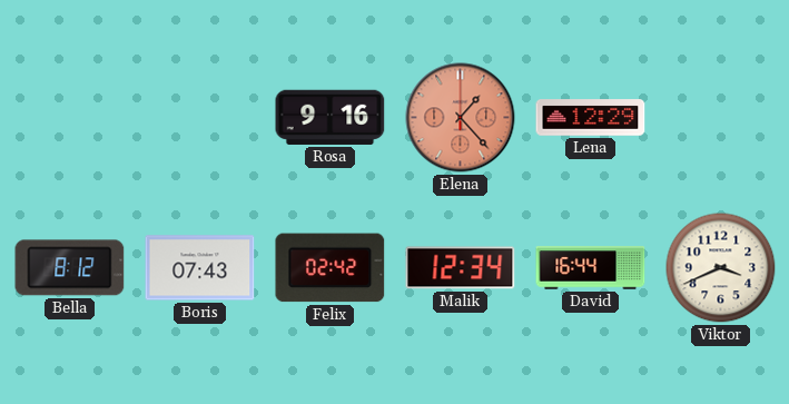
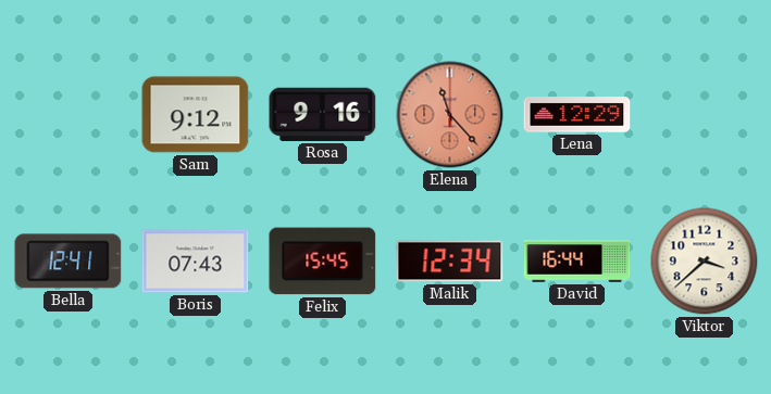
Sam: none -> 9:12
Elena: 1:23 -> 11:23
Bella: 8:12 -> 12:41
Felix: 02:42 -> 15:45
Viktor: 3:41 -> 3:38
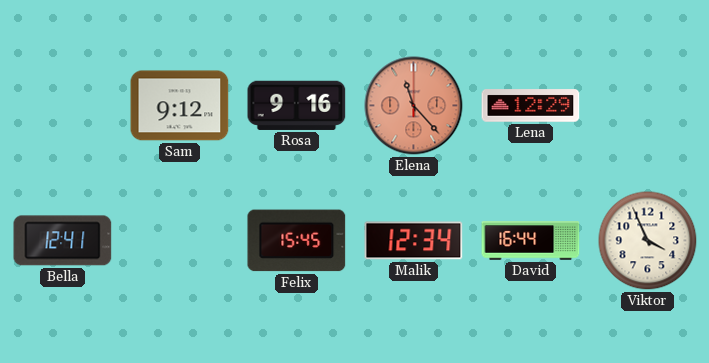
Boris: 07:43 -> none
Viktor: 3:38 -> 3:56
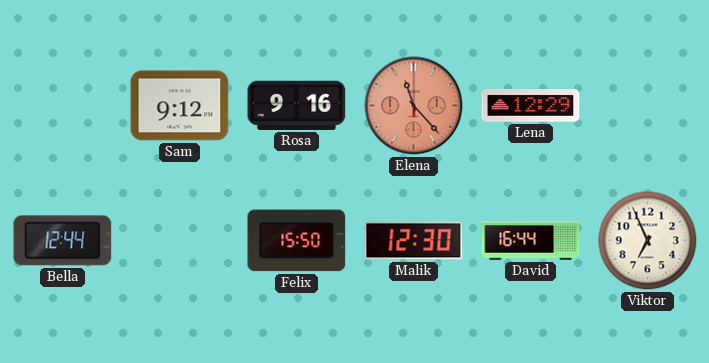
Bella: 12:41 -> 12:44
Felix: 15:45 -> 15:50
Malik: 12:34 -> 12:30
Viktor: 3:56 -> 6:56
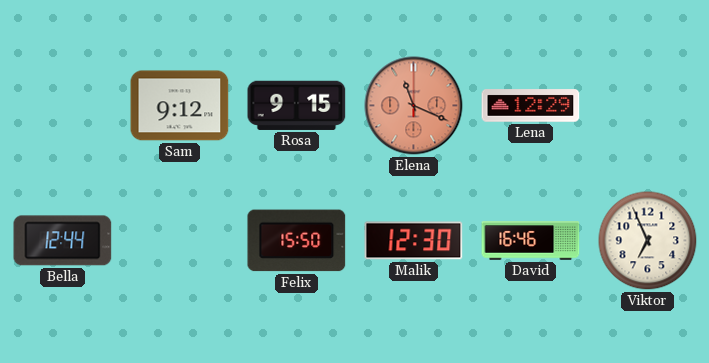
Rosa: 9:16 -> 9:15
Elena: 11:23 -> 11:19
David: 16:44 -> 16:46
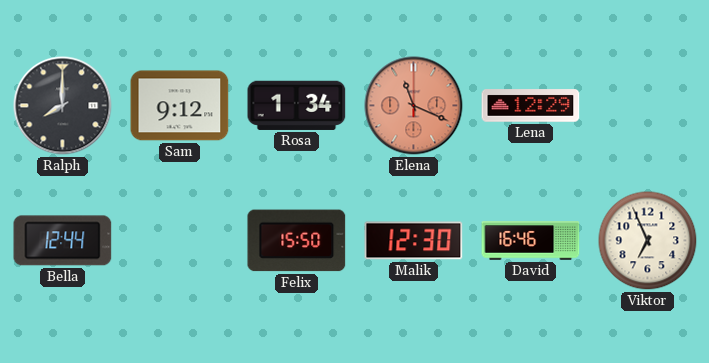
Ralph: none -> 8:00
Rosa: 9:15 -> 1:34
